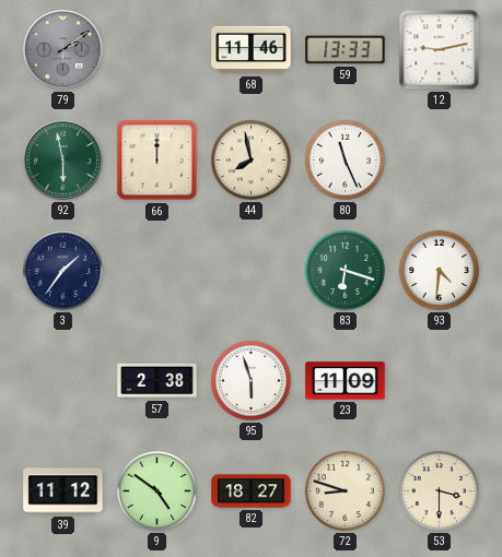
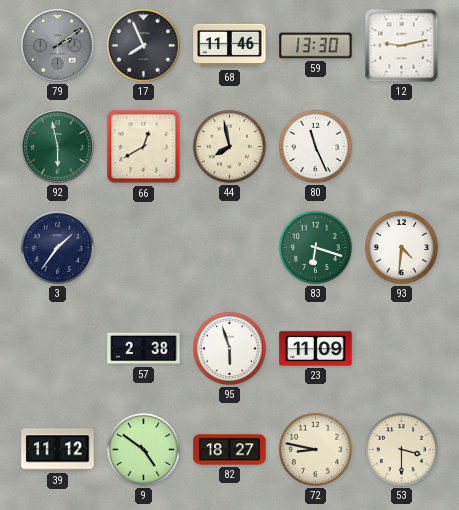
17: none -> 7:56
59: 13:33 -> 13:30
66: 12:00 -> 12:40
72: 8:48 -> 8:47
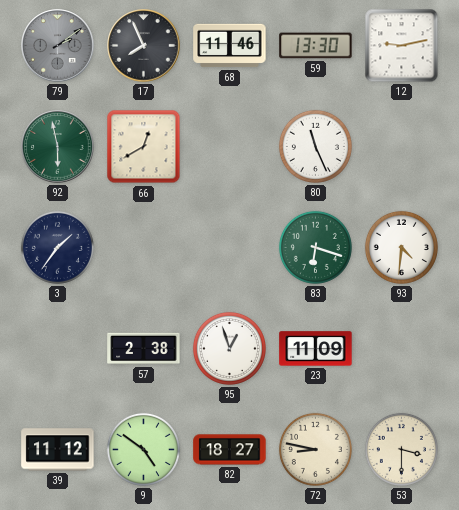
44: 7:58 -> none
95: 5:57 -> 12:57
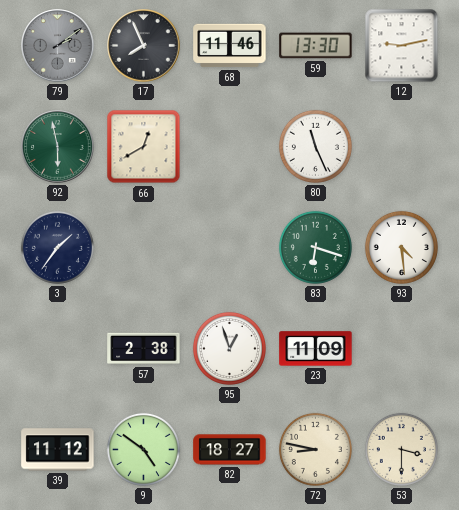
93: 4:31 -> 4:29
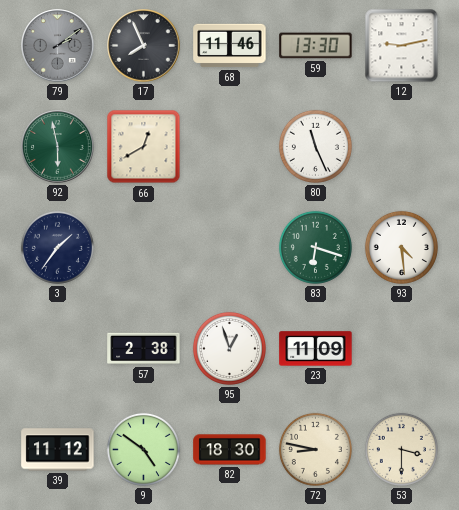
82: 18:27 -> 18:30
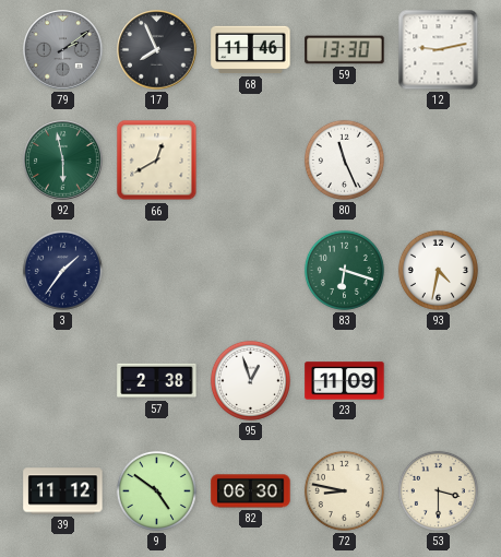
93: 4:29 -> 4:32
82: 18:30 -> 06:30
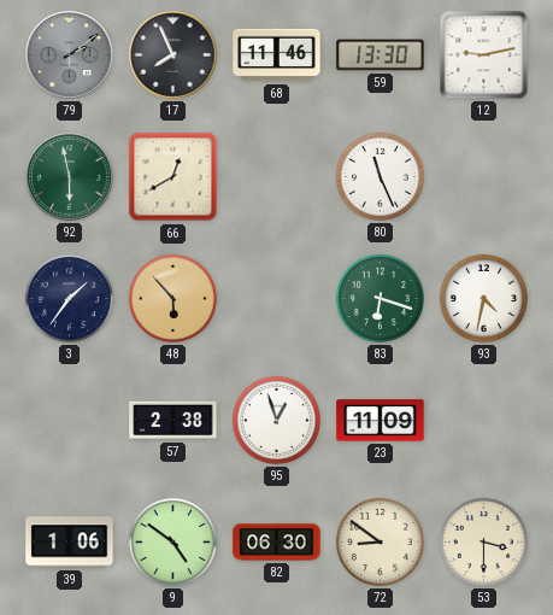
48: none -> 5:53
39: 11:12 -> 1:06
72: 8:47 -> 8:51
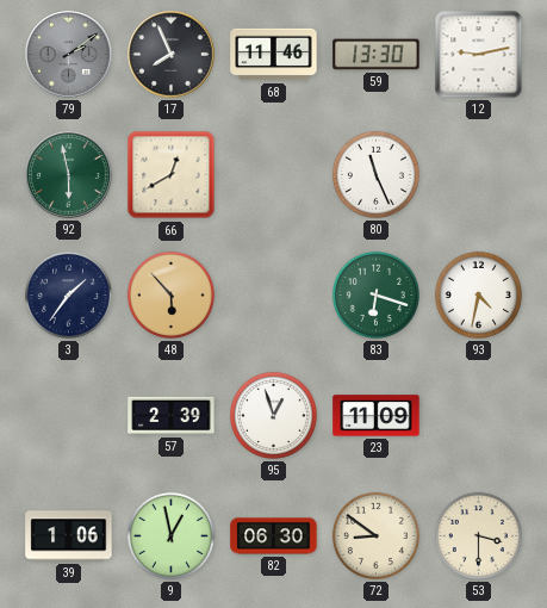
57: 2:38 -> 2:39
9: 4:51 -> 12:58
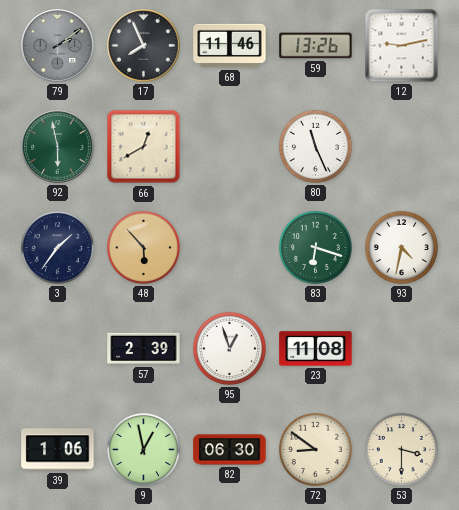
59: 13:30 -> 13:26
23: 11:09 -> 11:08
